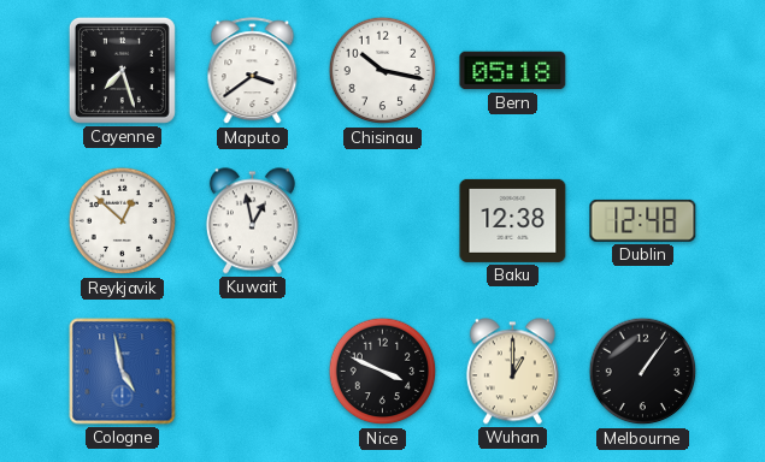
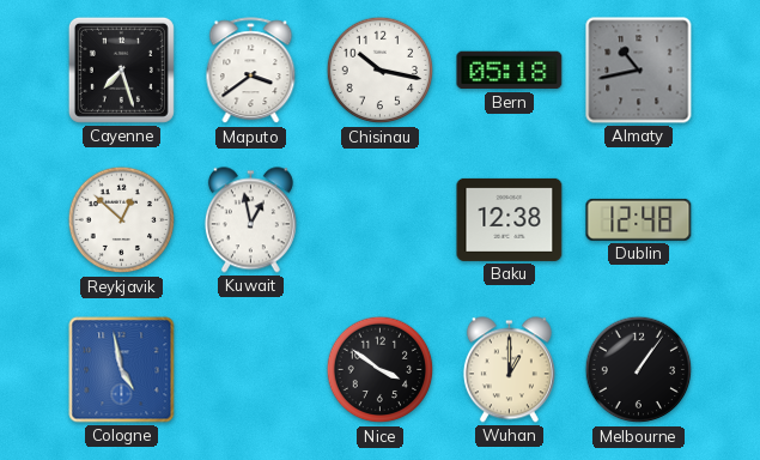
Almaty: none -> 10:43
Nice: 3:49 -> 3:51
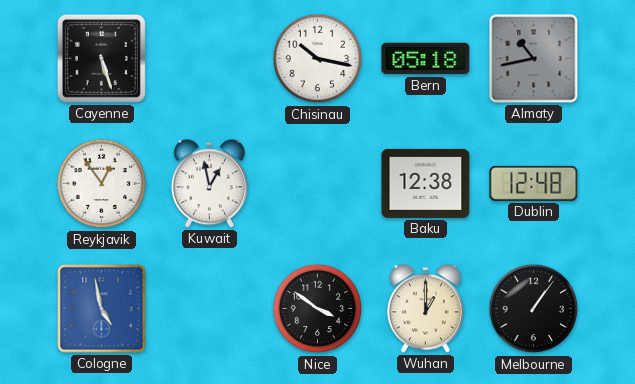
Cayenne: 7:27 -> 5:27
Maputo: 3:39 -> none
Reykjavik: 12:52 -> 12:54
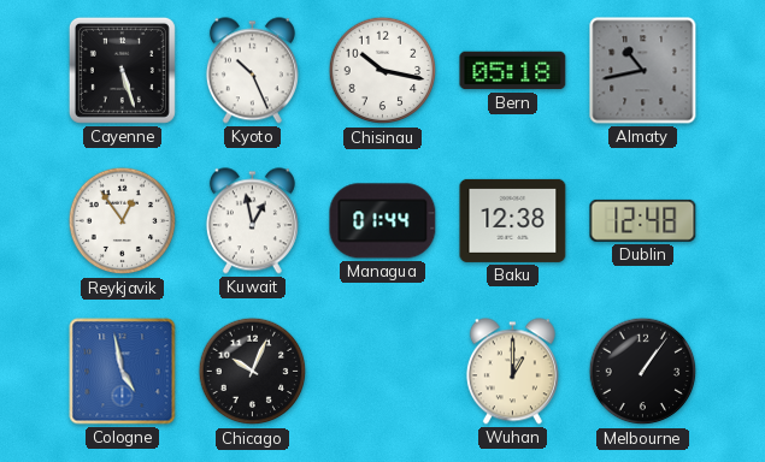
Kyoto: none -> 10:26
Managua: none -> 01:44
Chicago: none -> 10:04
Nice: 3:51 -> none
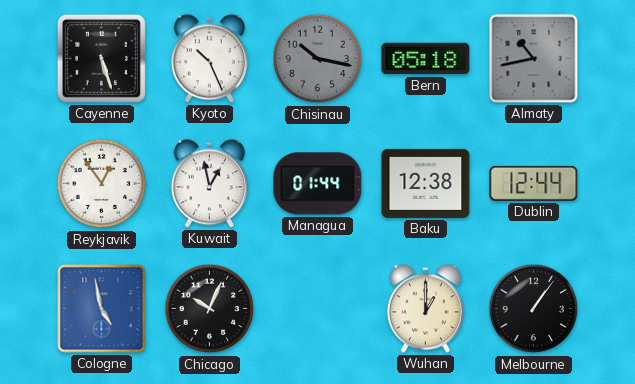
Chisinau dial: white -> grey
Dublin: 12:48 -> 12:44
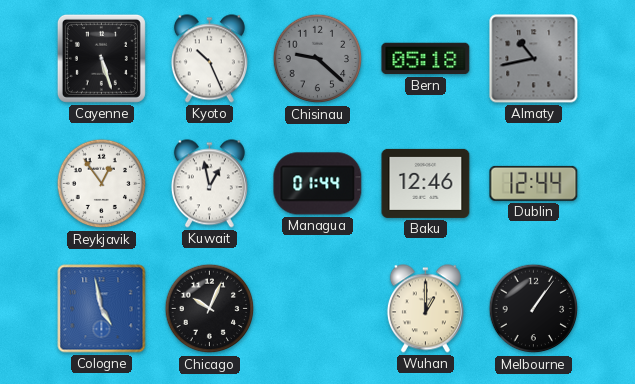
Chisinau: 10:17 -> 9:22
Baku: 12:38 -> 12:46
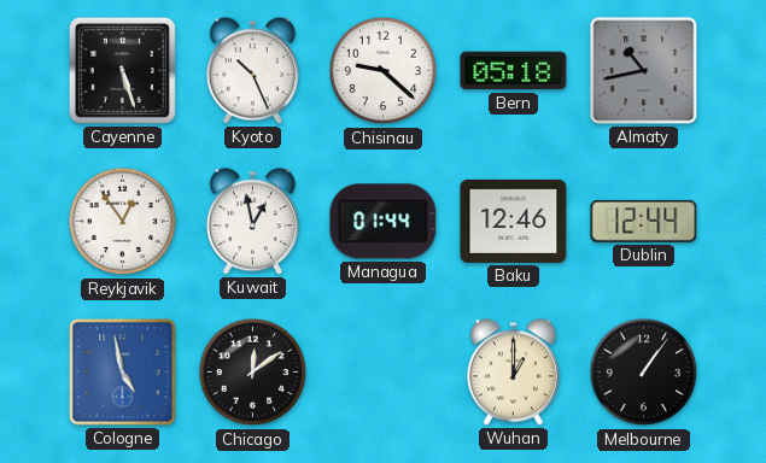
Chisinau dial: grey -> white
Chicago: 10:04 -> 12:09
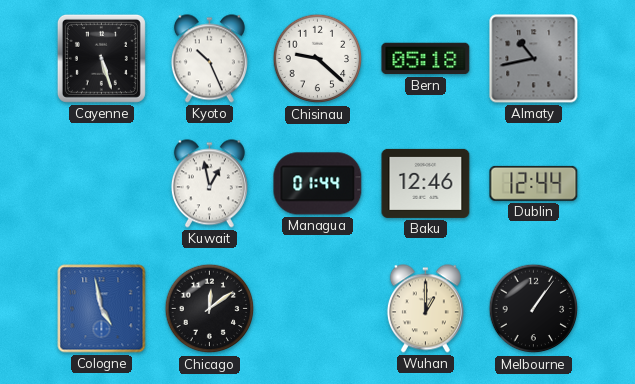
Reykjavik: 12:54 -> none
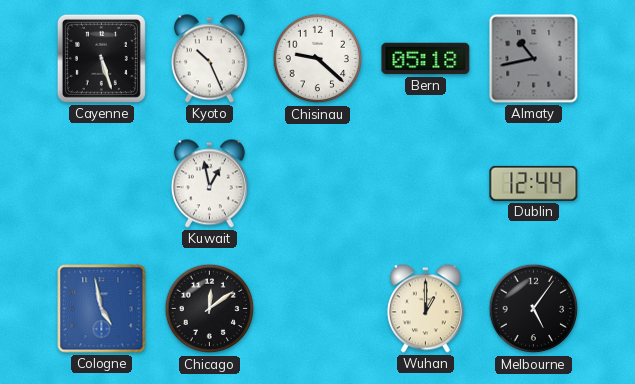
Managua: 01:44 -> none
Baku: 12:46 -> none
Melbourne: 1:06 -> 5:06
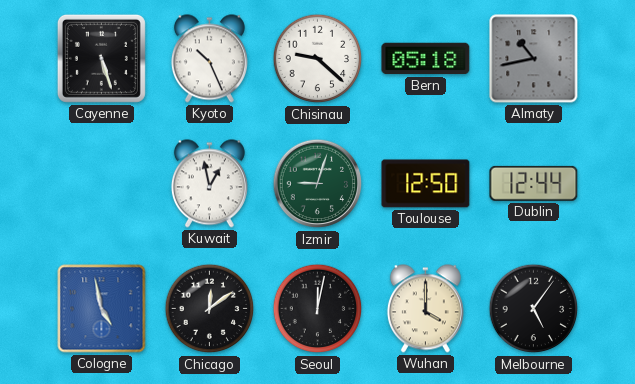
Izmir: none -> 9:03
Toulouse: none -> 12:50
Seoul: none -> 12:02
Wuhan: 1:00 -> 4:00
